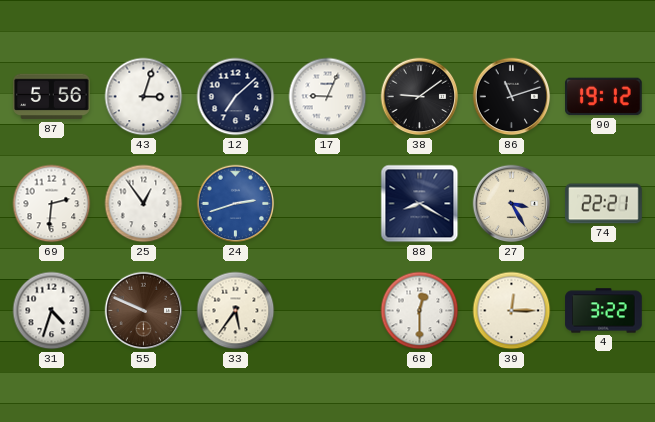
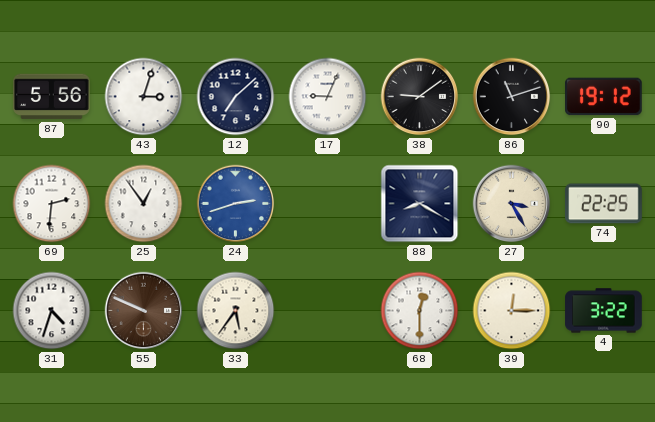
74: 22:21 -> 22:25
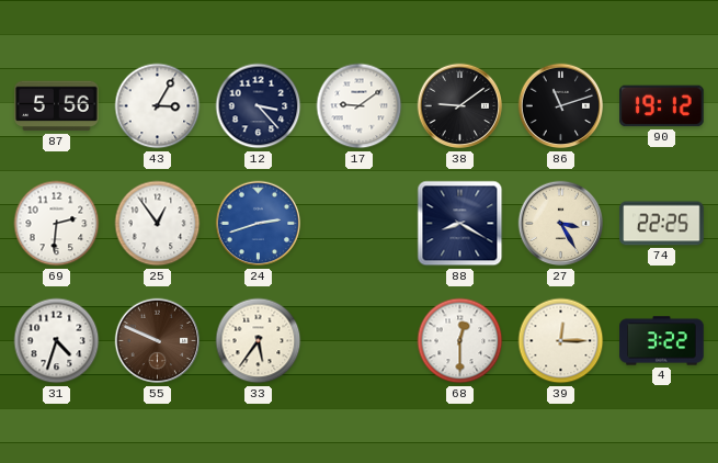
43: 3:03 -> 3:05
12: 7:08 -> 3:23
17: 9:04 -> 9:09
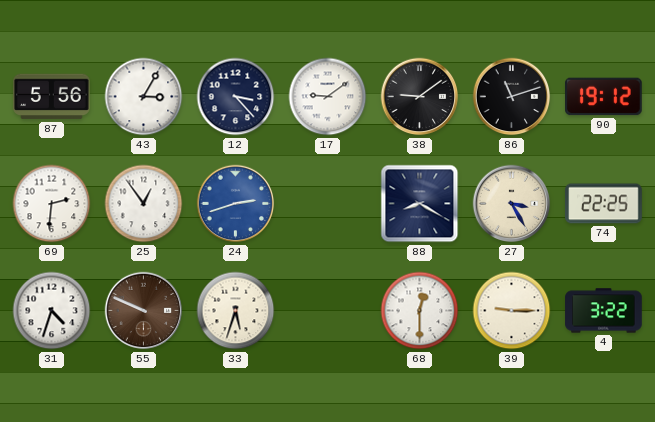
33: 5:36 -> 5:33
39: 12:15 -> 9:15
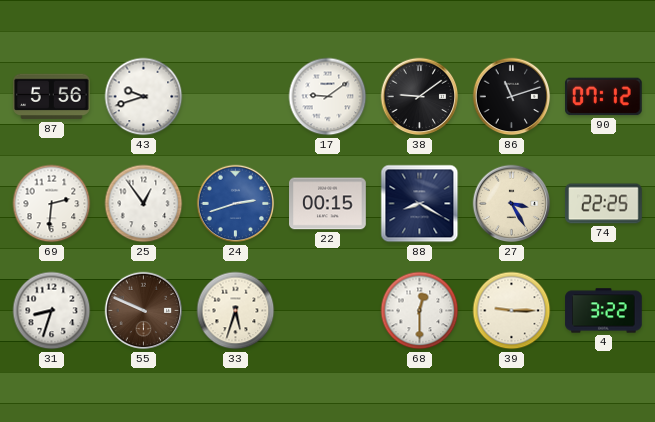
43: 3:05 -> 9:42
12: 3:23 -> none
90: 19:12 -> 07:12
22: none -> 00:15
31: 4:33 -> 8:33
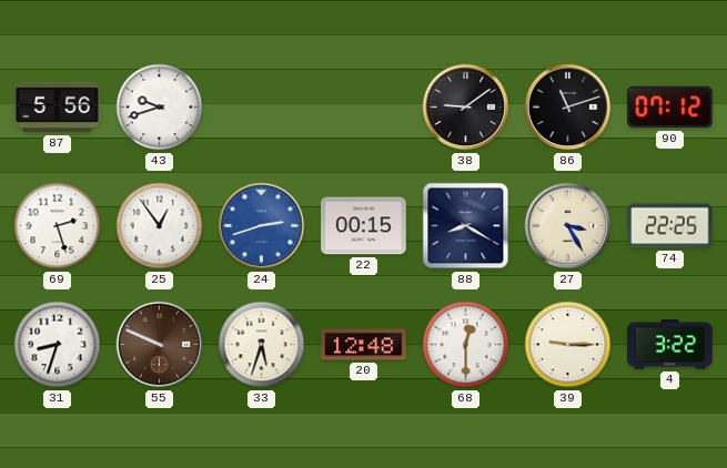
17: 9:09 -> none
69: 2:31 -> 2:27
20: none -> 12:48
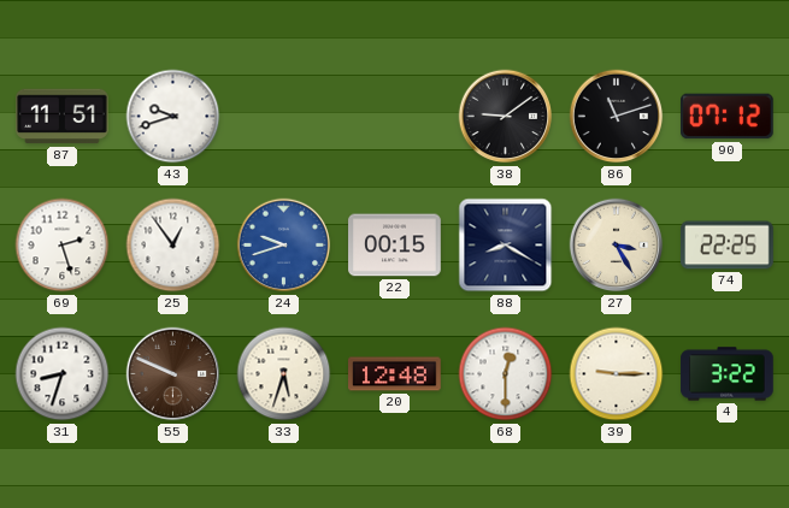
87: 5:56 -> 11:51
24: 2:42 -> 9:42
